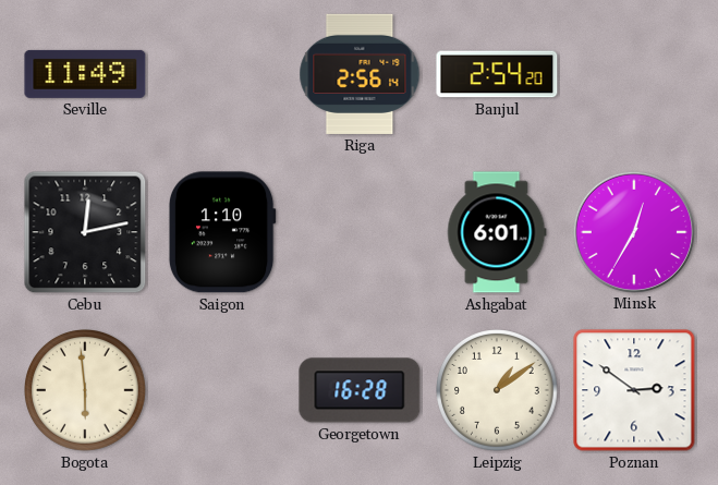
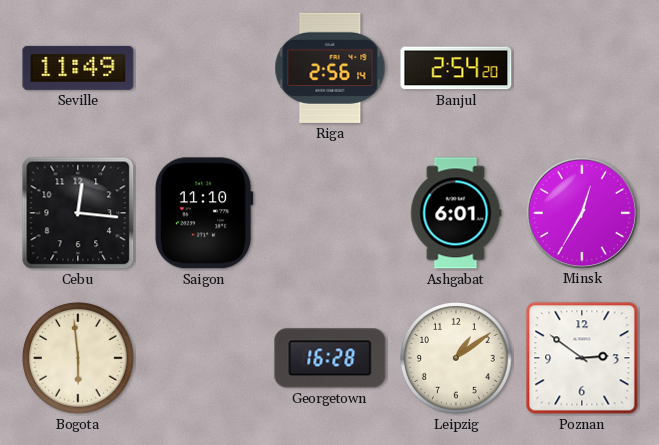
Cebu: 12:13 -> 12:16
Saigon: 1:10 -> 11:10
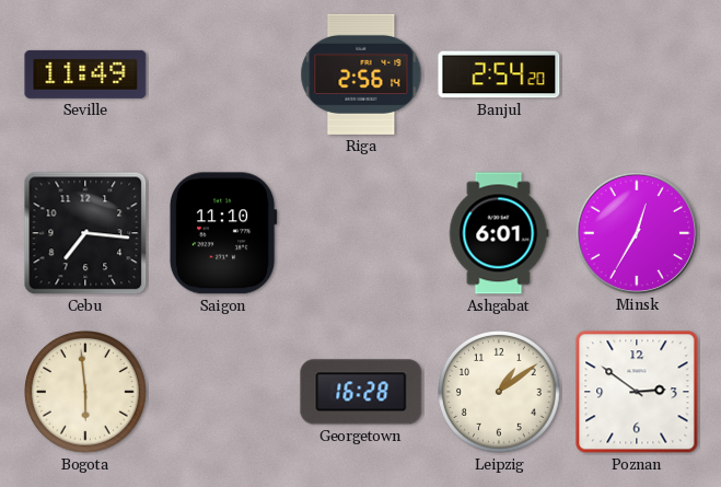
Cebu: 12:16 -> 7:16
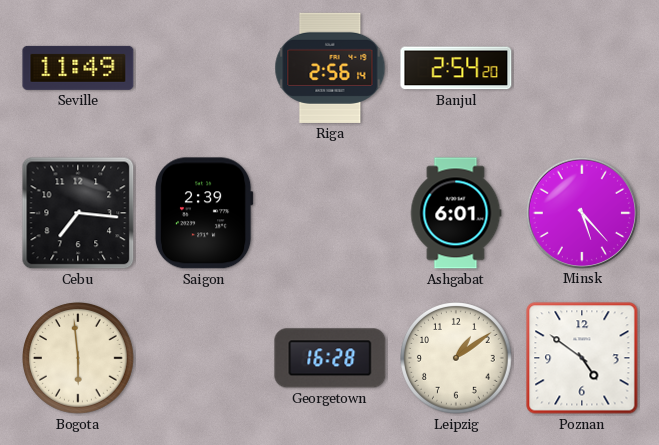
Saigon: 11:10 -> 2:39
Minsk: 12:35 -> 5:23
Poznan: 2:51 -> 4:51
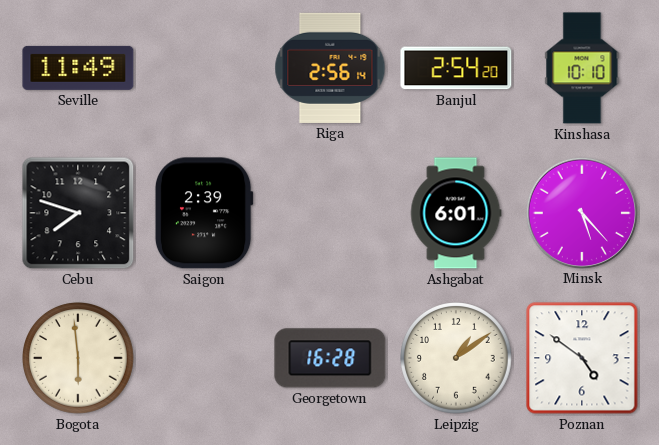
Kinshasa: none -> 10:10
Cebu: 7:16 -> 7:48
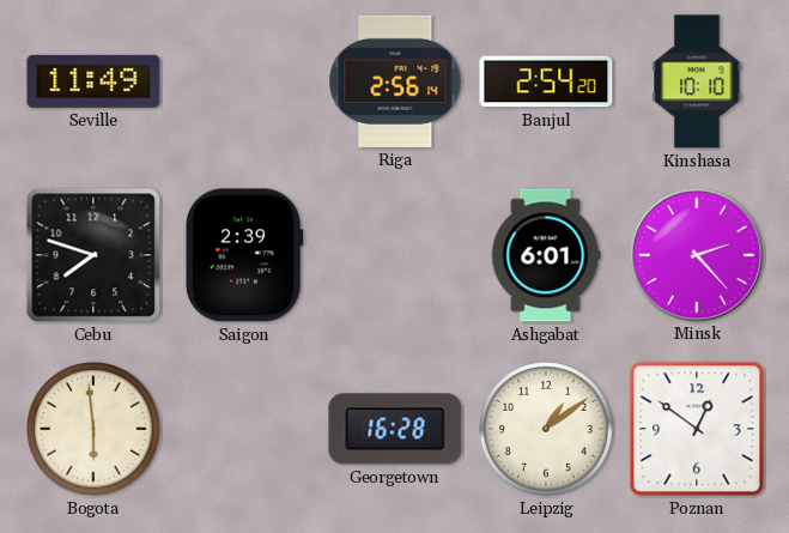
Minsk: 5:23 -> 2:23
Poznan: 4:51 -> 12:51
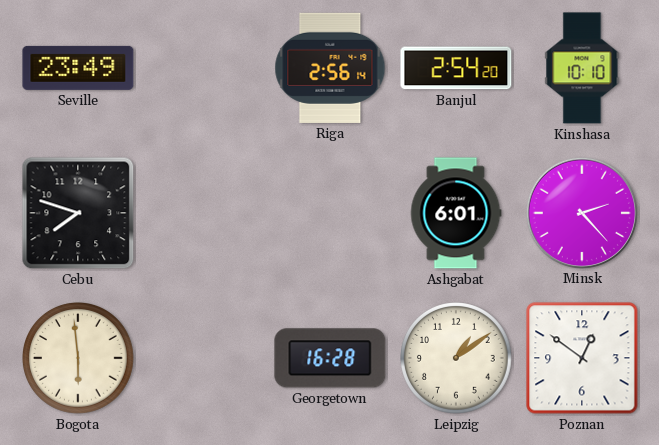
Seville: 11:49 -> 23:49
Saigon: 2:39 -> none
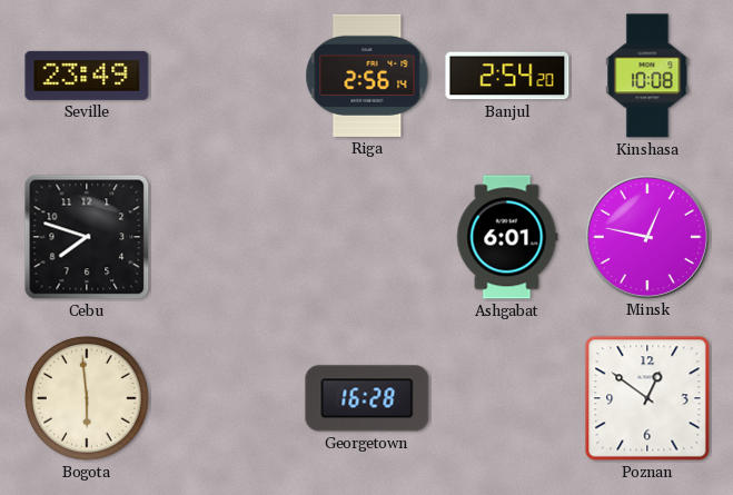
Kinshasa: 10:10 -> 10:08
Minsk: 2:23 -> 12:47
Leipzig: 1:09 -> none
